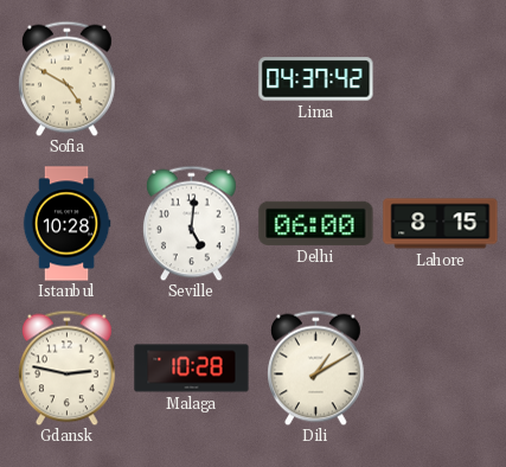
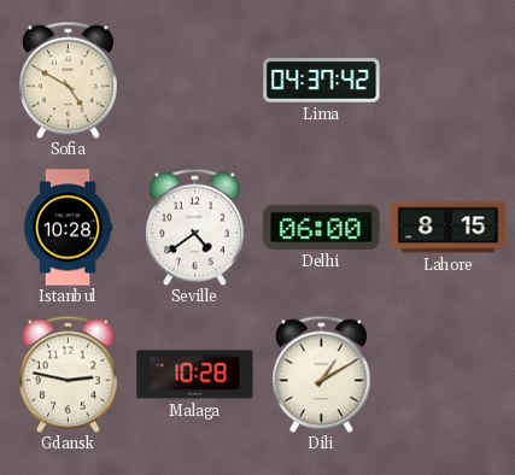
Seville: 5:01 -> 4:39
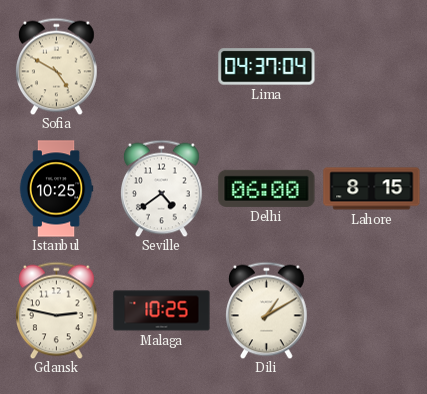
Lima: 04:37:42 -> 04:37:04
Istanbul: 10:28 -> 10:25
Malaga: 10:28 -> 10:25
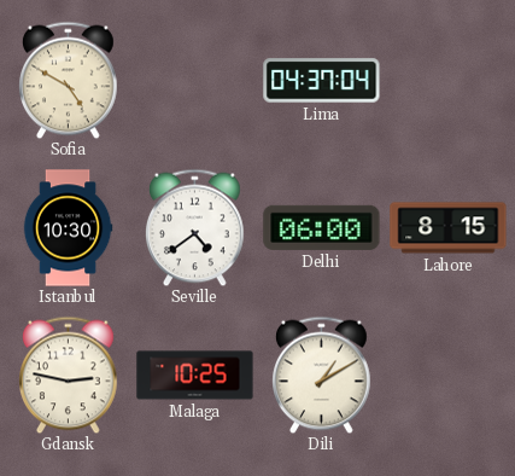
Istanbul: 10:25 -> 10:30
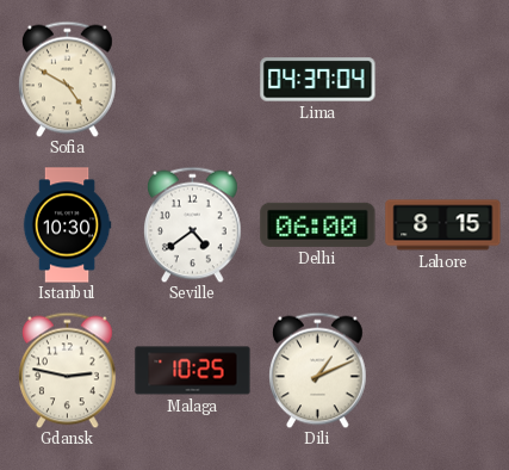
Dili: 1:10 -> 1:11
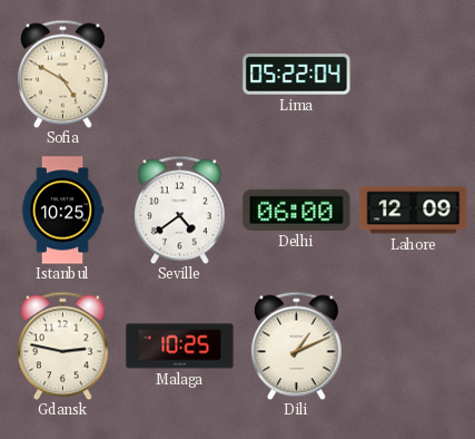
Lima: 04:37 -> 05:22
Istanbul: 10:30 -> 10:25
Lahore: 8:15 -> 12:09
